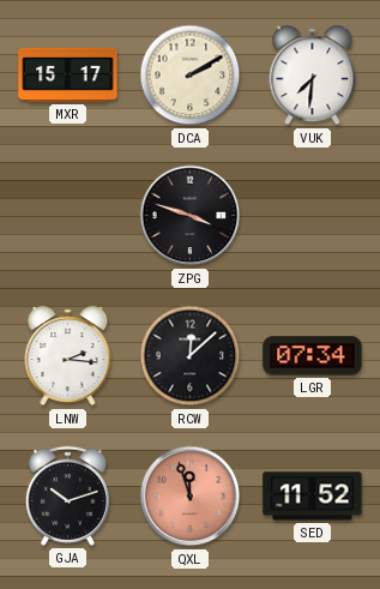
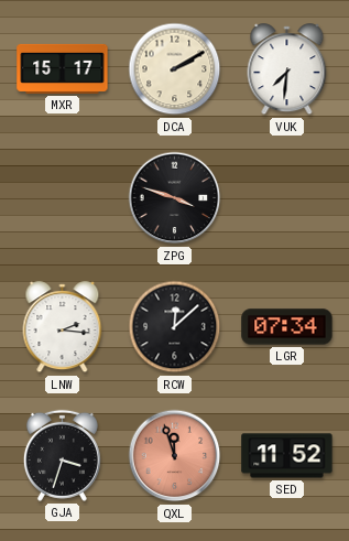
GJA: 10:12 -> 3:33
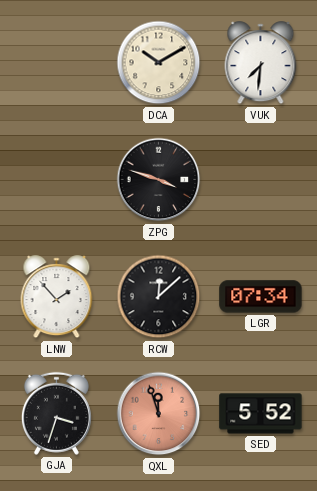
MXR: 15:17 -> none
DCA: 2:10 -> 10:10
LNW: 2:16 -> 1:53
SED: 11:52 -> 5:52
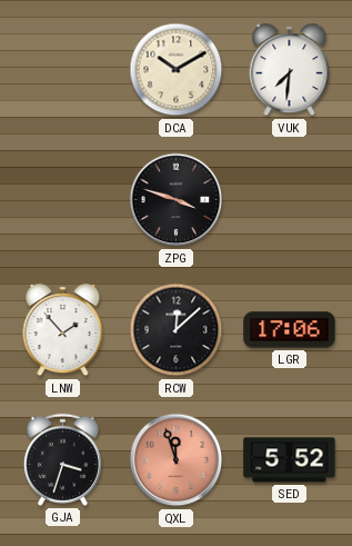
LGR: 07:34 -> 17:06
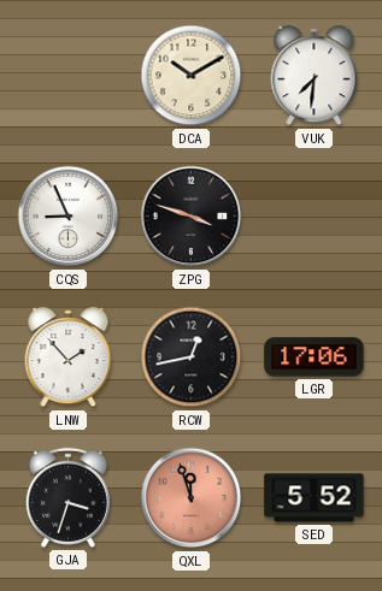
CQS: none -> 8:56
RCW: 12:08 -> 12:43
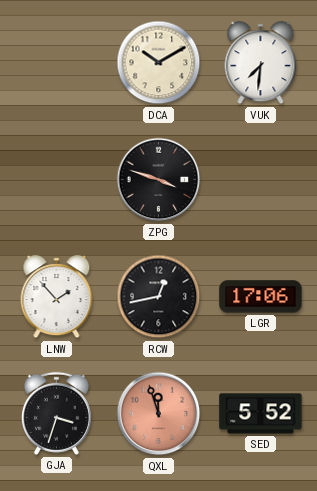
CQS: 8:56 -> none
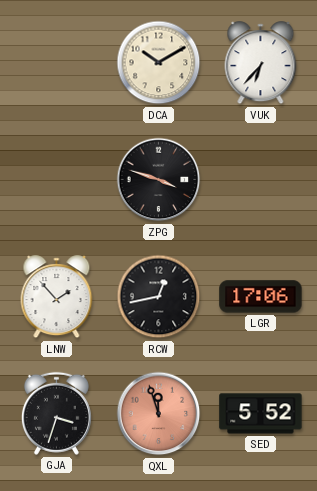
VUK: 7:31 -> 6:37
